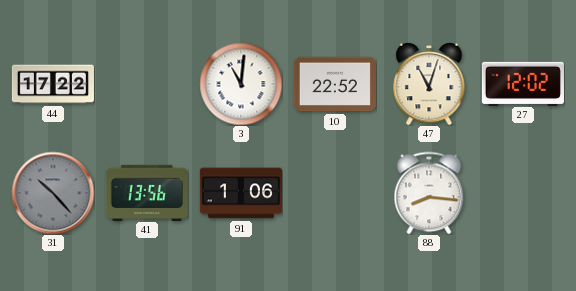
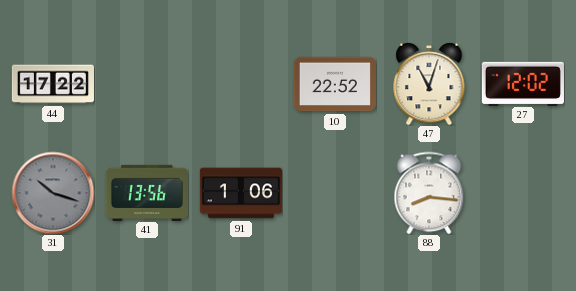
3: 11:01 -> none
31: 10:23 -> 10:18
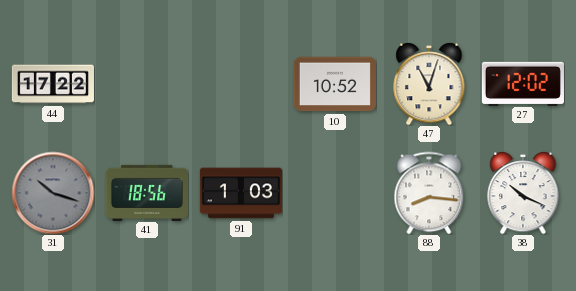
10: 22:52 -> 10:52
41: 13:56 -> 18:56
91: 1:06 -> 1:03
38: none -> 10:19
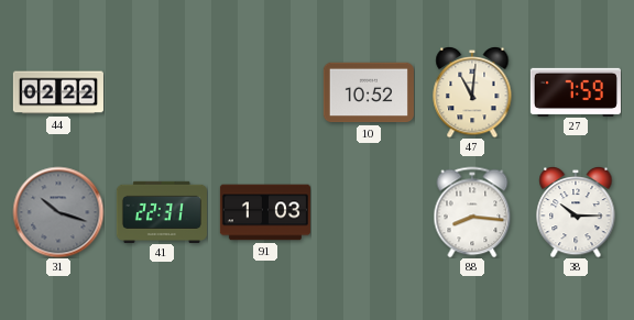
44: 17:22 -> 02:22
47: 11:03 -> 11:01
27: 12:02 -> 7:59
41: 18:56 -> 22:31
38: 10:19 -> 10:15
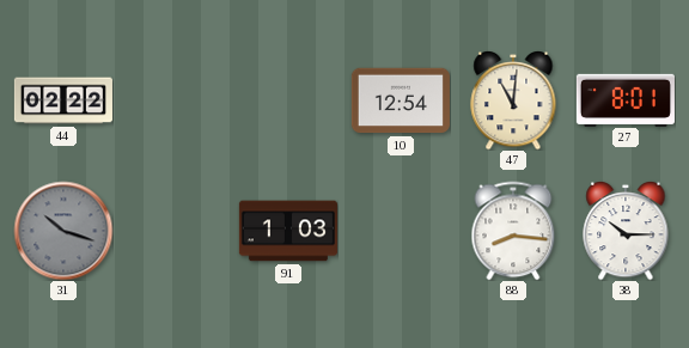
10: 10:52 -> 12:54
27: 7:59 -> 8:01
41: 22:31 -> none
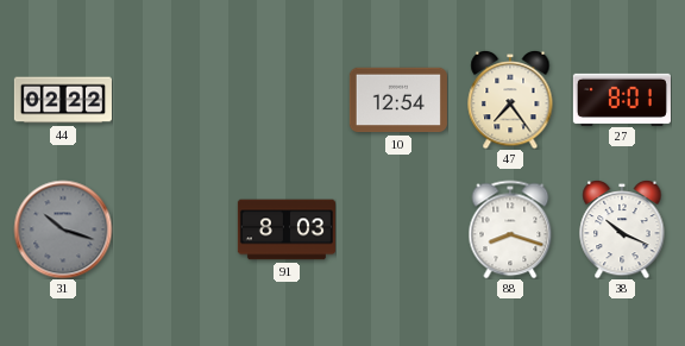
47: 11:01 -> 7:24
91: 1:03 -> 8:03
88: 8:16 -> 8:18
38: 10:15 -> 10:19
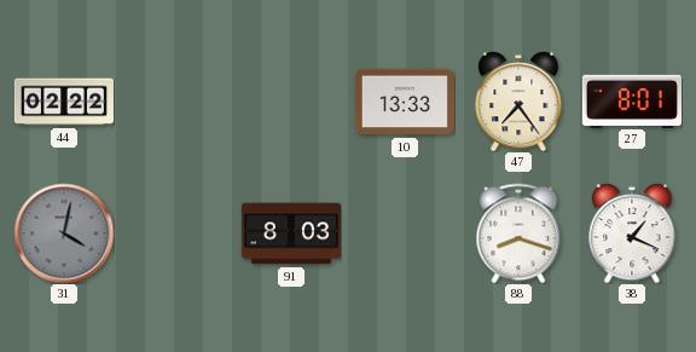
10: 12:54 -> 13:33
31: 10:18 -> 4:02
38: 10:19 -> 1:19
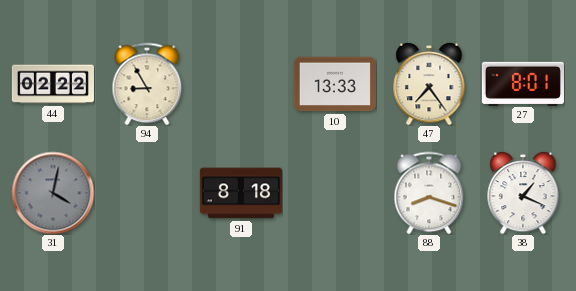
94: none -> 8:55
91: 8:03 -> 8:18
